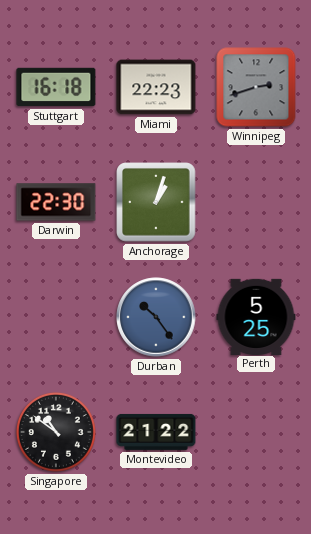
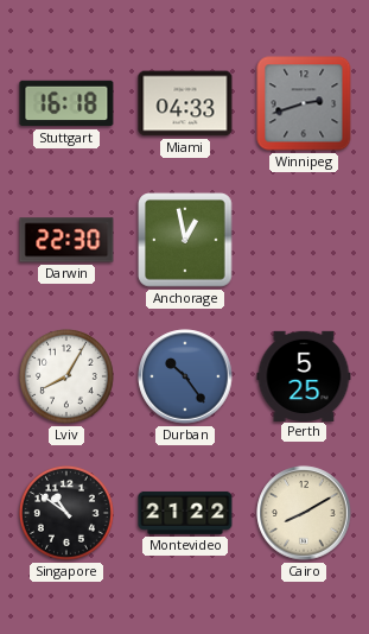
Miami: 22:23 -> 04:33
Anchorage: 1:03 -> 12:58
Lviv: none -> 8:05
Cairo: none -> 8:10
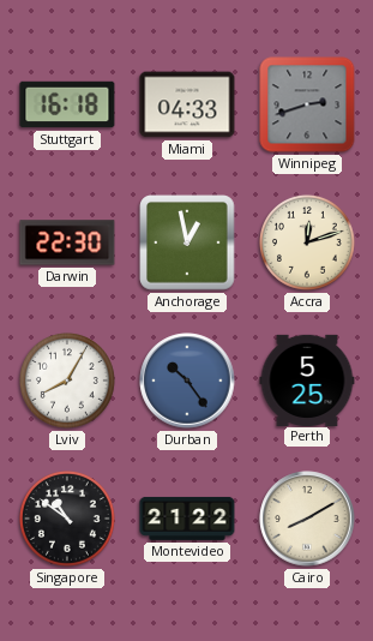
Accra: none -> 12:12
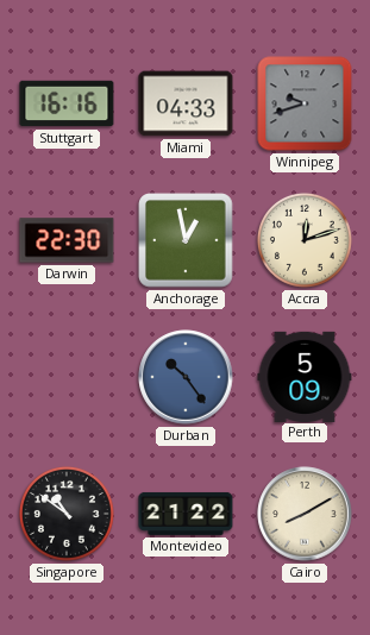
Stuttgart: 16:18 -> 16:16
Winnipeg: 2:42 -> 9:42
Lviv: 8:05 -> none
Perth: 5:25 -> 5:09
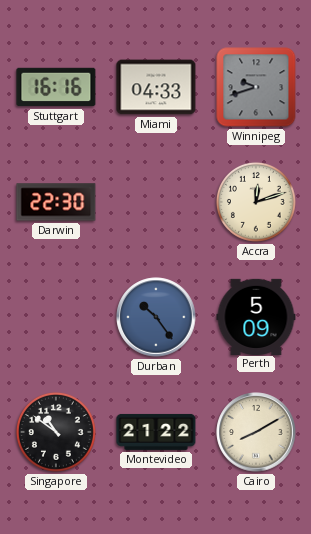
Anchorage: 12:58 -> none
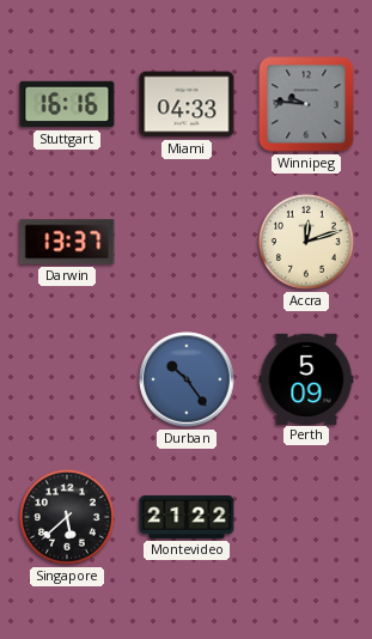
Winnipeg: 9:42 -> 9:46
Darwin: 22:30 -> 13:37
Singapore: 10:51 -> 5:38
Cairo: 8:10 -> none
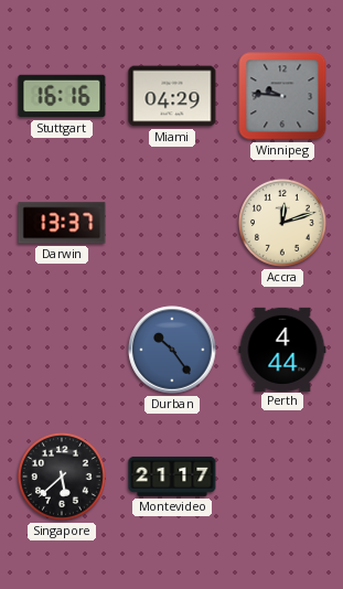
Miami: 04:33 -> 04:29
Perth: 5:09 -> 4:44
Montevideo: 21:22 -> 21:17
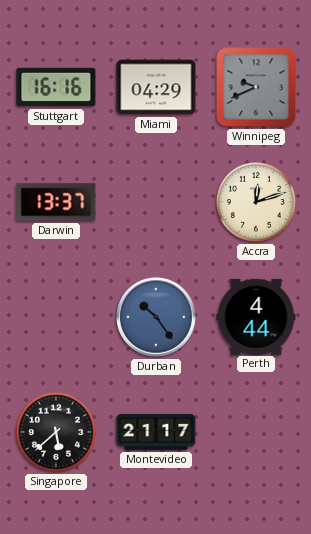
Winnipeg: 9:46 -> 9:41
